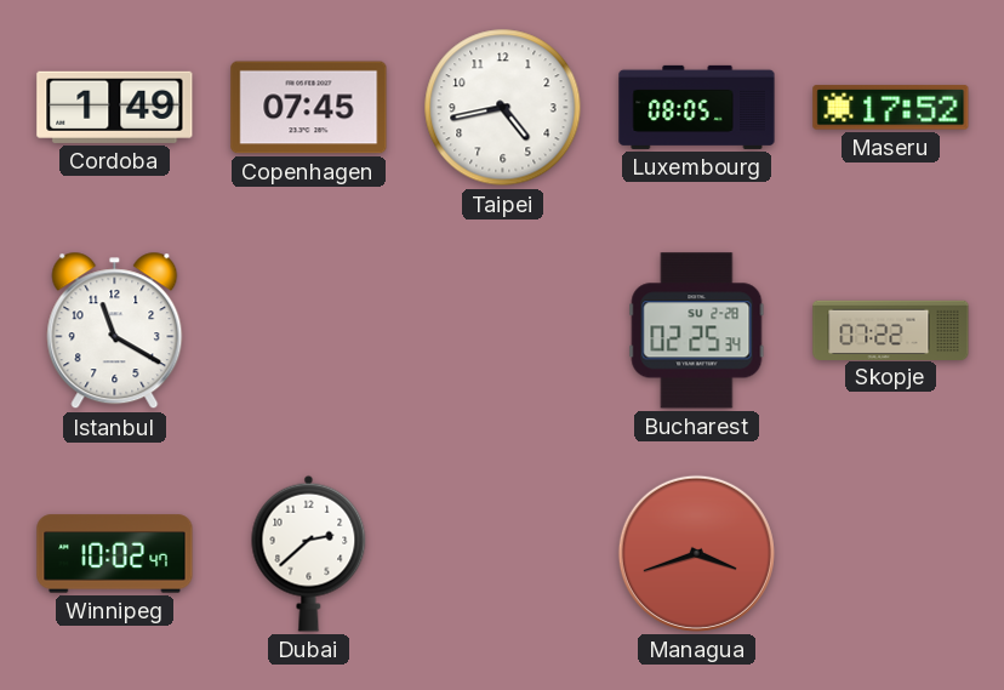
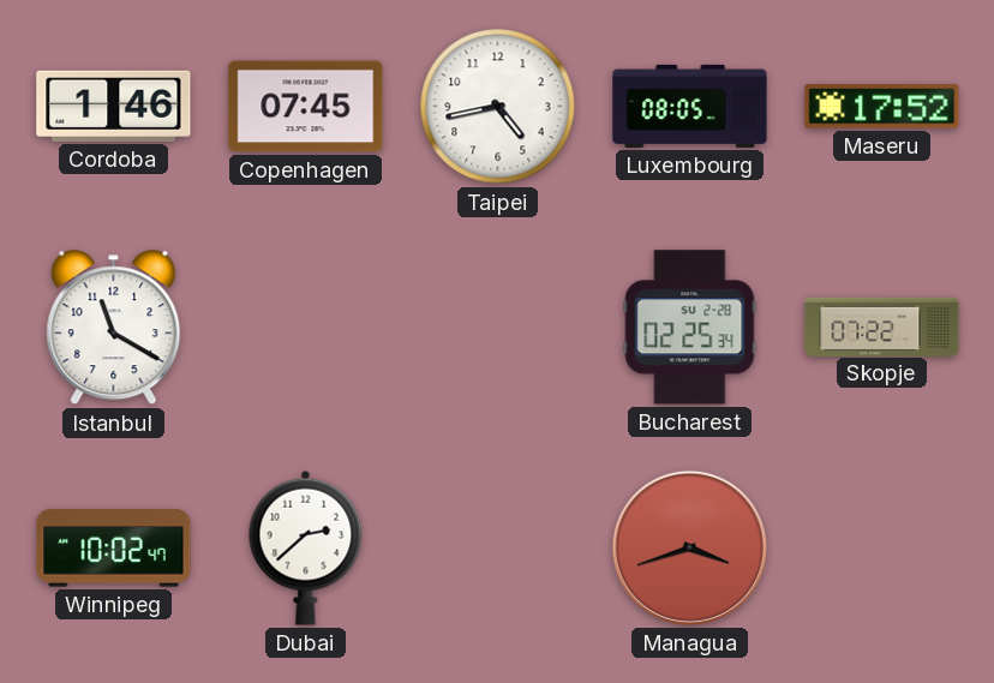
Cordoba: 1:49 -> 1:46
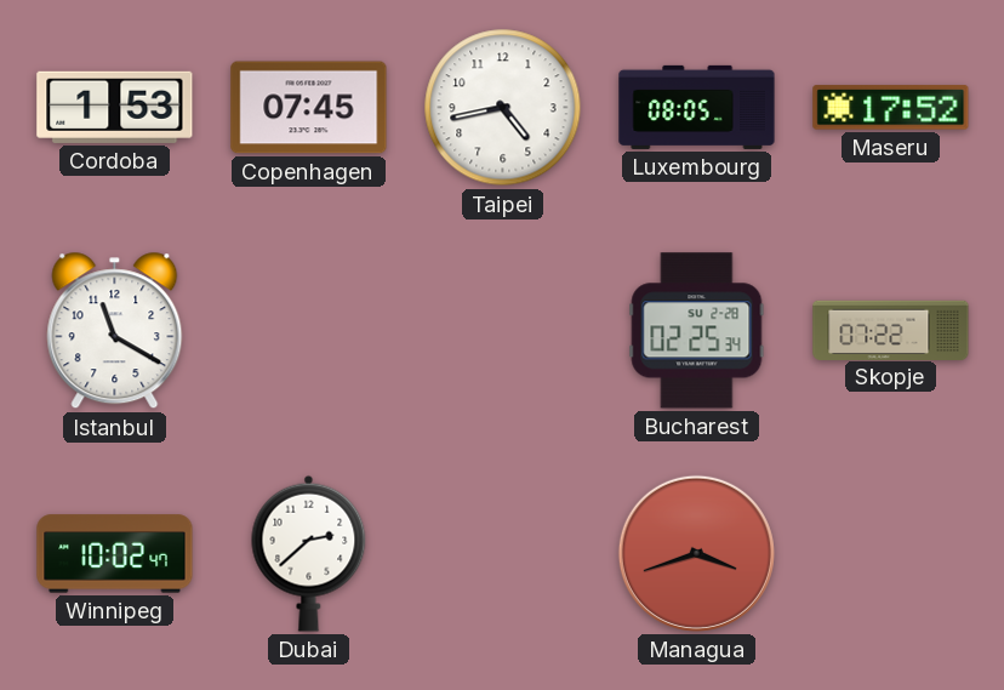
Cordoba: 1:46 -> 1:53
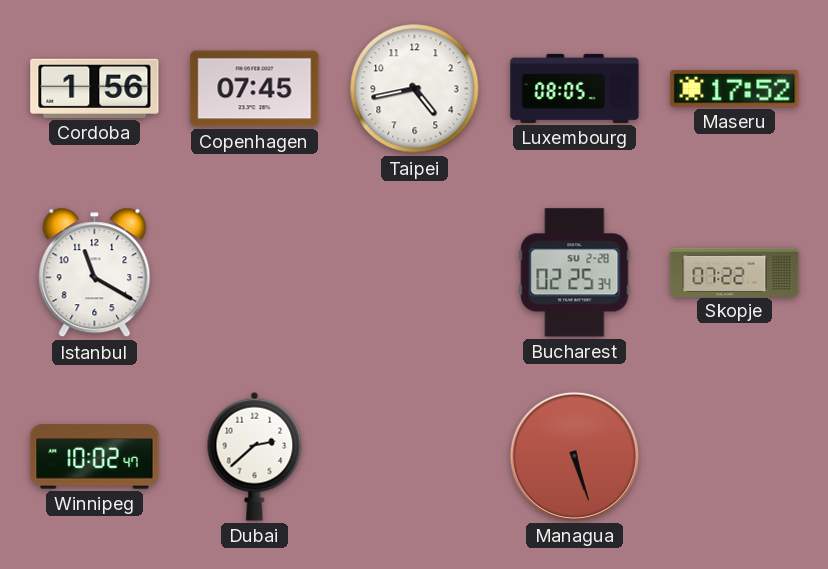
Cordoba: 1:53 -> 1:56
Managua: 3:42 -> 5:27
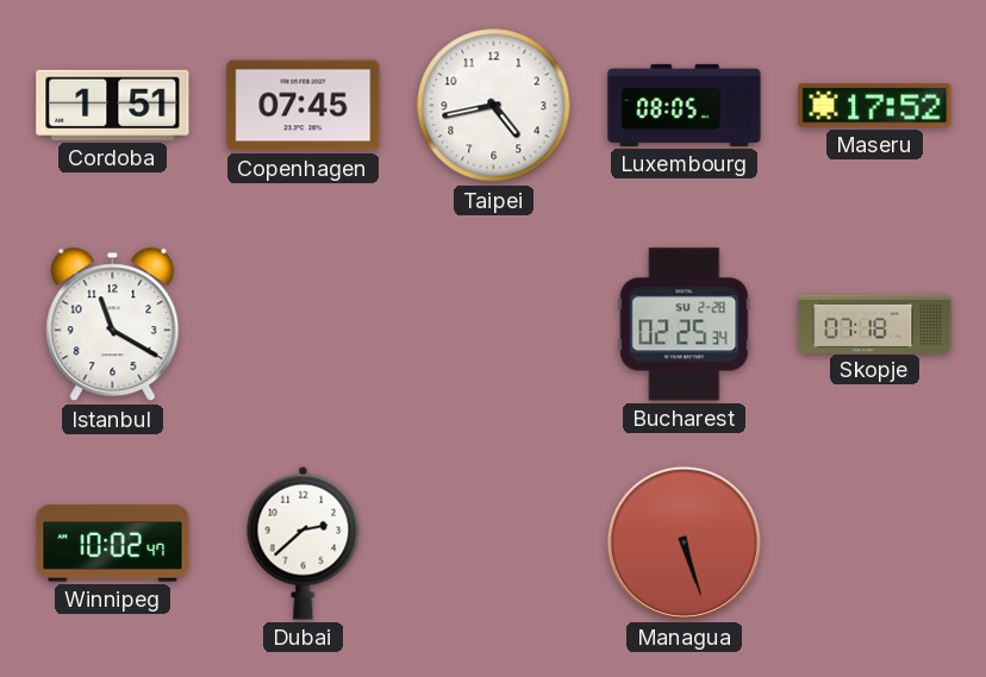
Cordoba: 1:56 -> 1:51
Skopje: 07:22 -> 07:18
